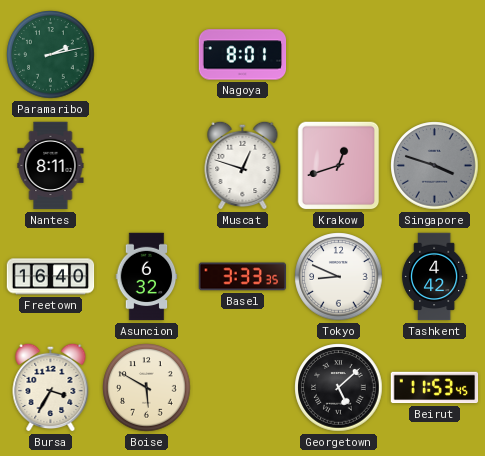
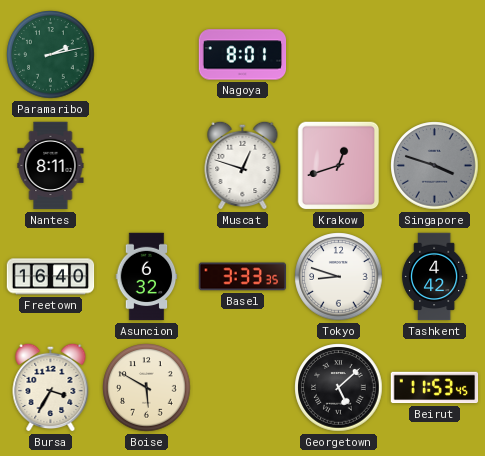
Tokyo: 8:49 -> 8:48
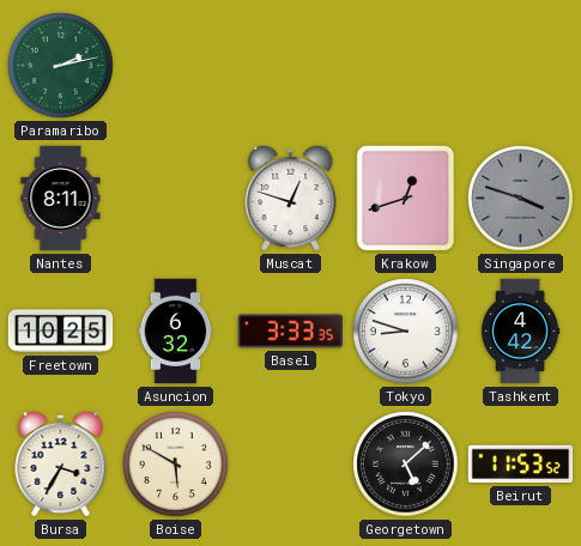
Nagoya: 8:01 -> none
Freetown: 16:40 -> 10:25
Beirut: 11:53:45 -> 11:53:52
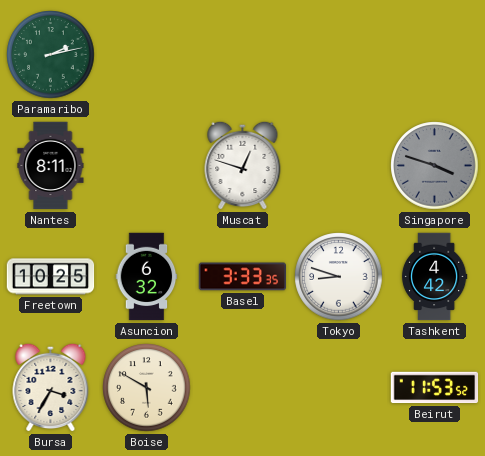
Krakow: 12:42 -> none
Georgetown: 5:08 -> none
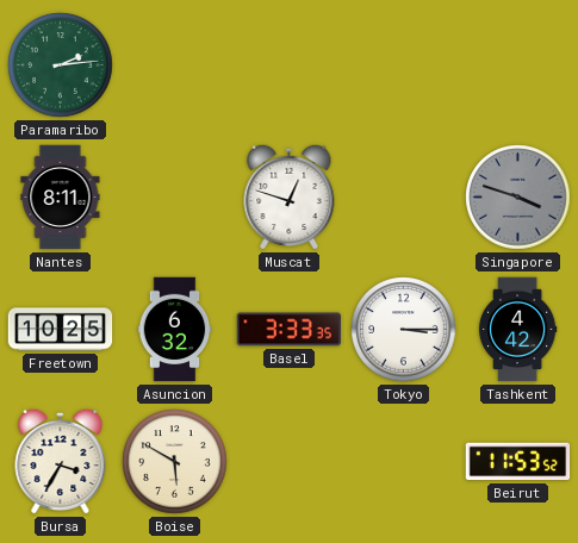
Paramaribo: 2:13 -> 2:14
Tokyo: 8:48 -> 3:15
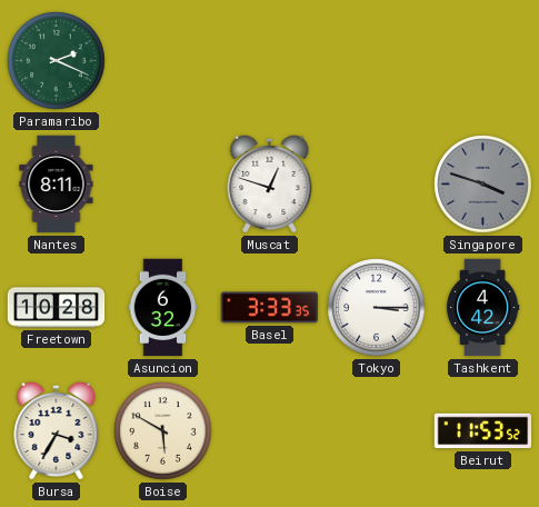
Paramaribo: 2:14 -> 2:19
Freetown: 10:25 -> 10:28
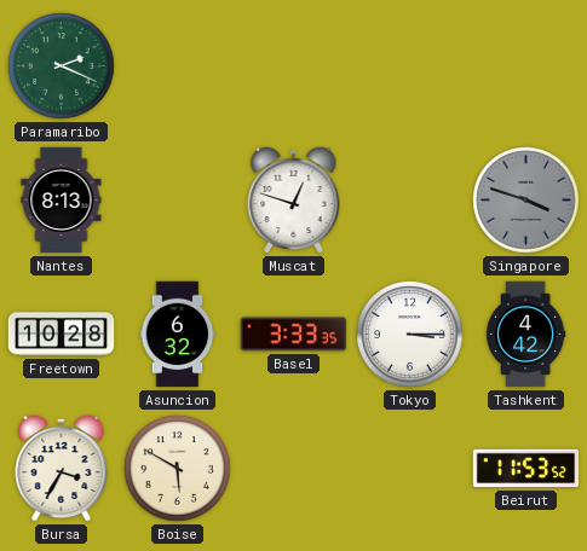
Nantes: 8:11 -> 8:13
